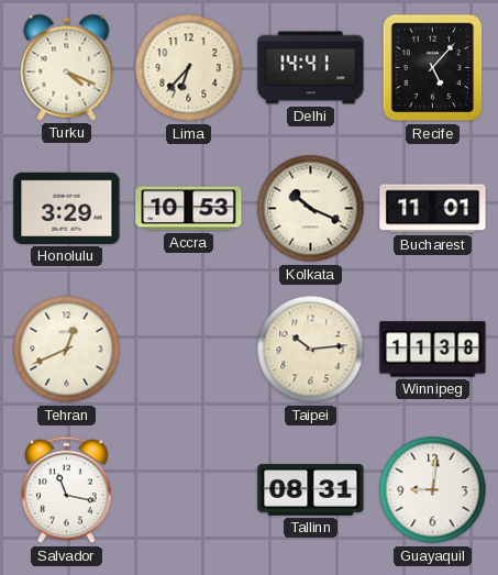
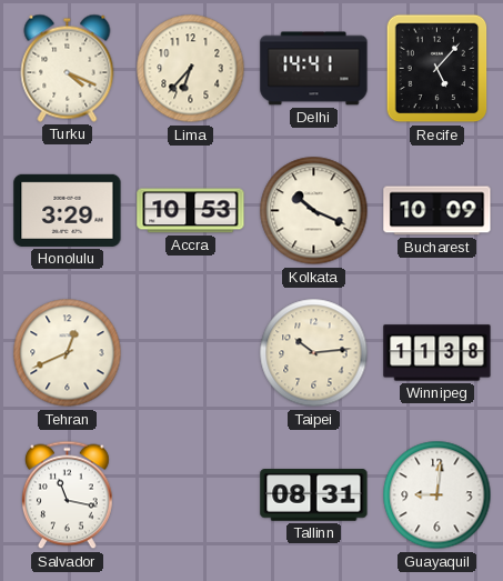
Bucharest: 11:01 -> 10:09
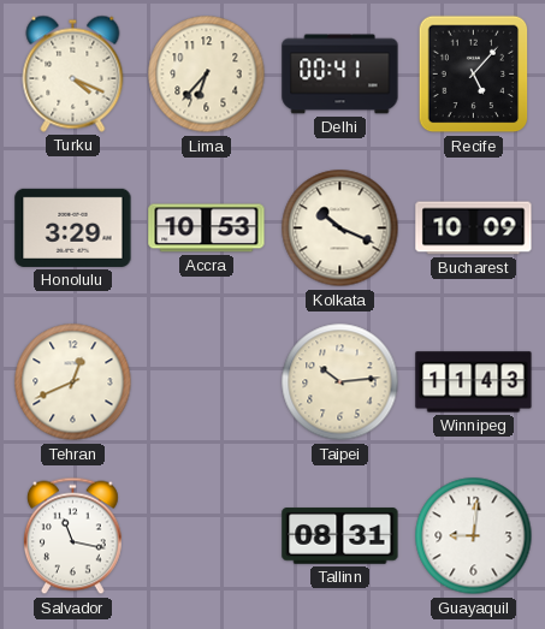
Delhi: 14:41 -> 00:41
Winnipeg: 11:38 -> 11:43
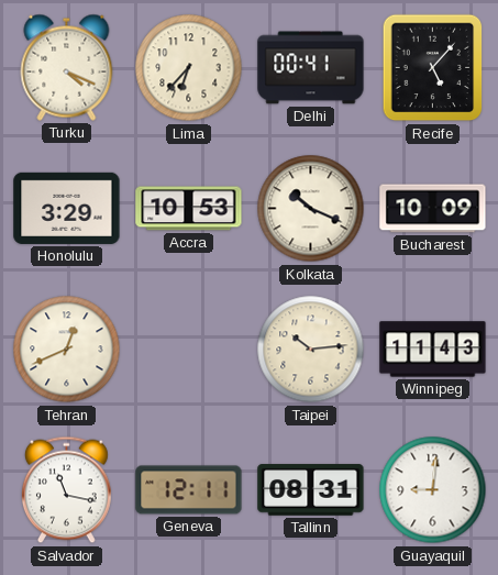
Geneva: none -> 12:11
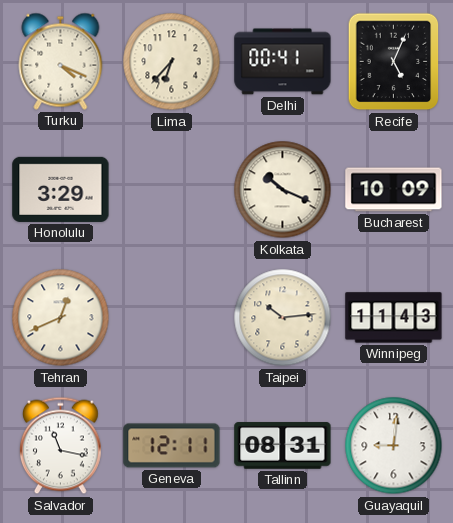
Recife: 5:07 -> 5:04
Accra: 10:53 -> none
